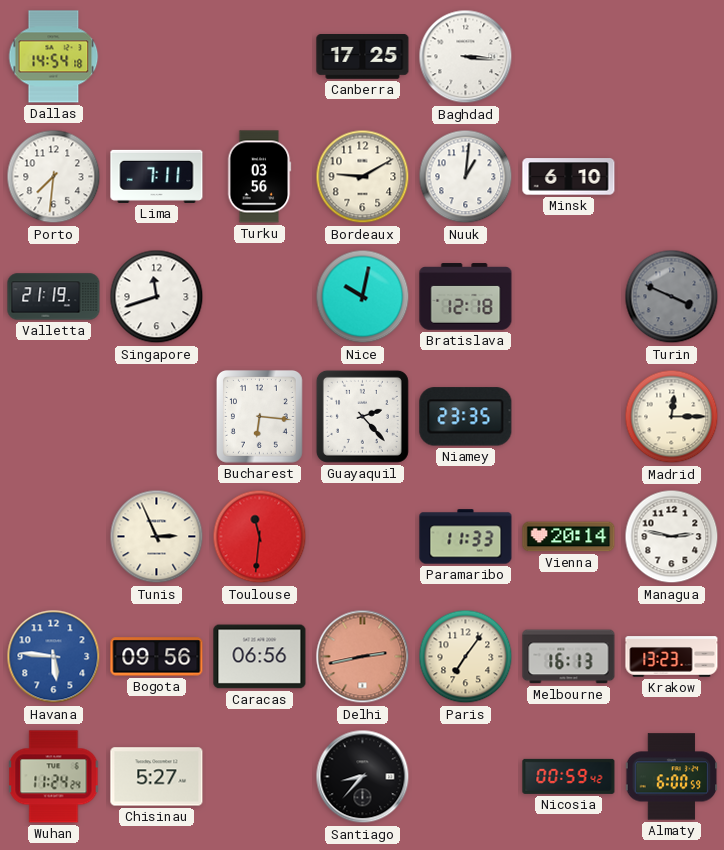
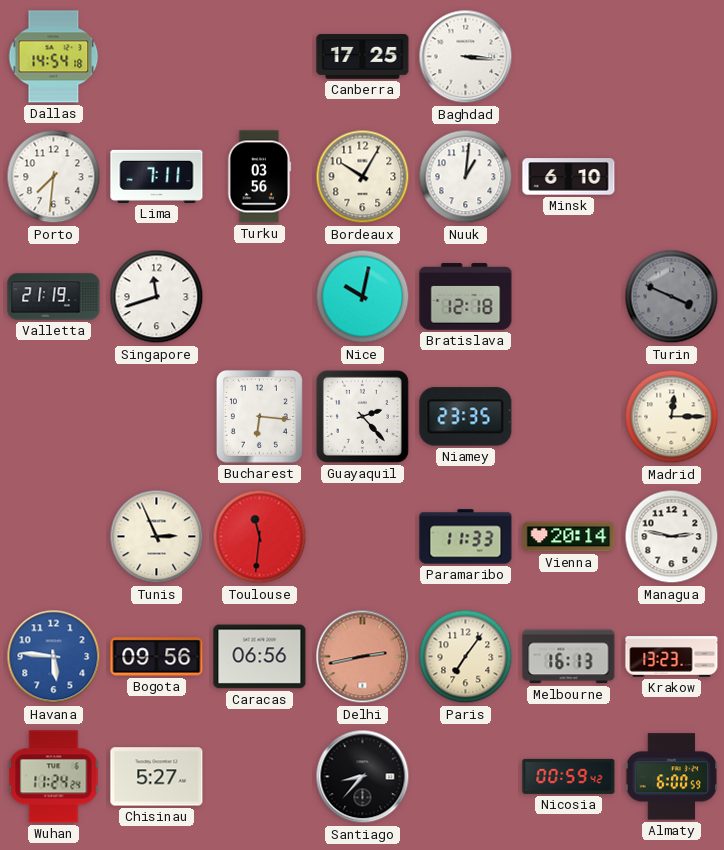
Bordeaux: 9:10 -> 10:05
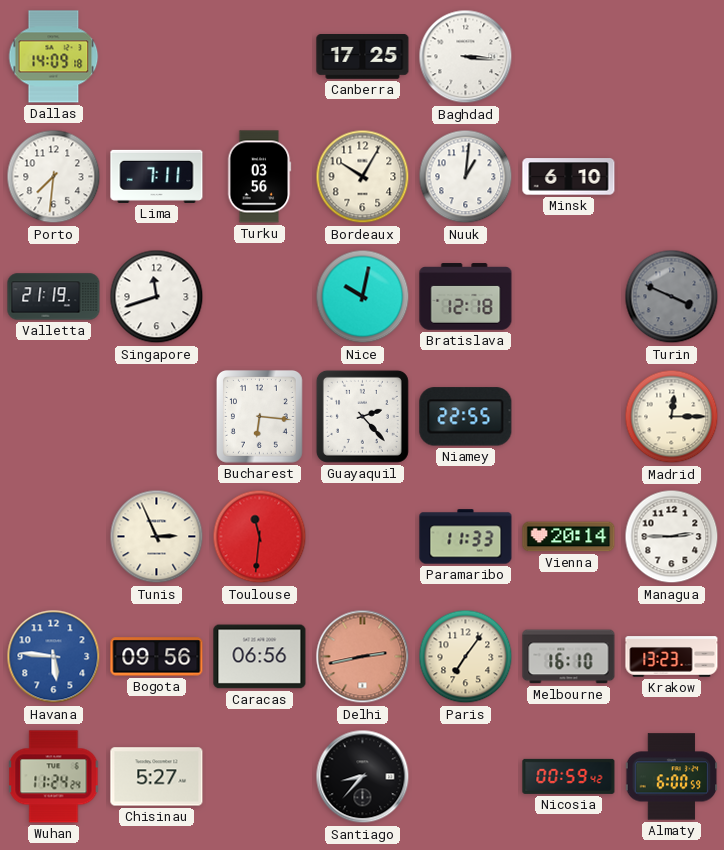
Dallas: 14:54 -> 14:09
Niamey: 23:35 -> 22:55
Managua: 2:47 -> 2:45
Melbourne: 16:13 -> 16:10
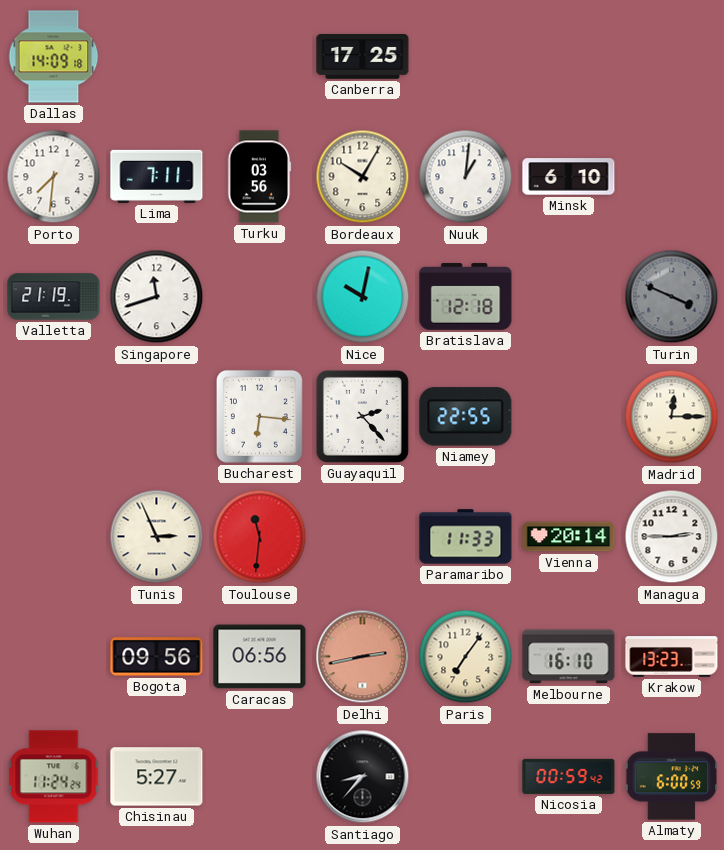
Baghdad: 3:16 -> none
Havana: 5:46 -> none
